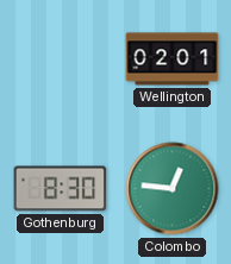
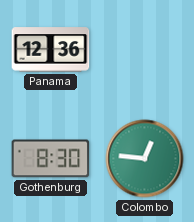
Panama: none -> 12:36
Wellington: 02:01 -> none
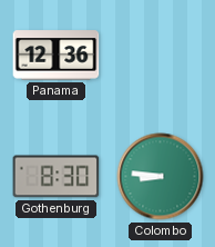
Colombo: 12:46 -> 8:46
